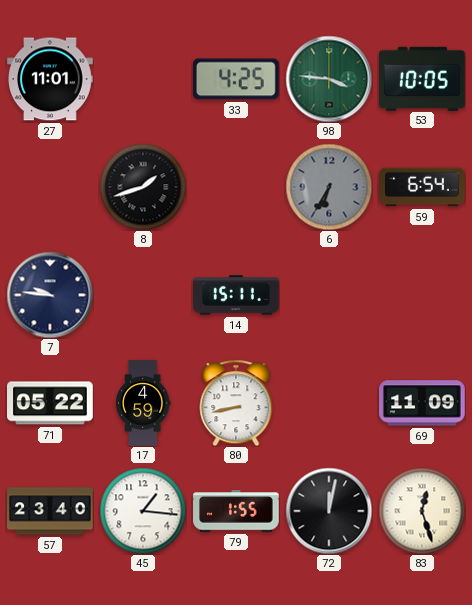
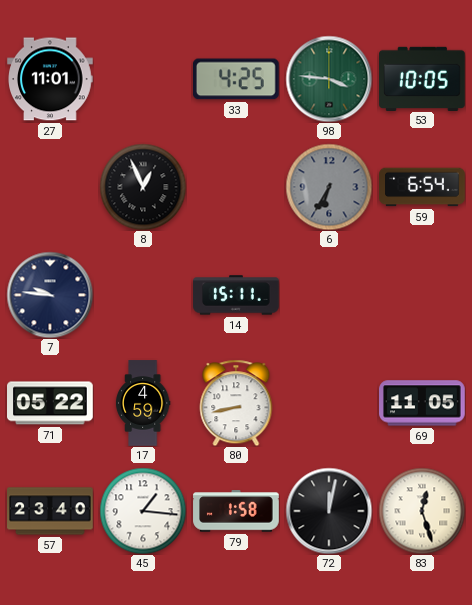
8: 1:42 -> 12:56
69: 11:09 -> 11:05
79: 1:55 -> 1:58
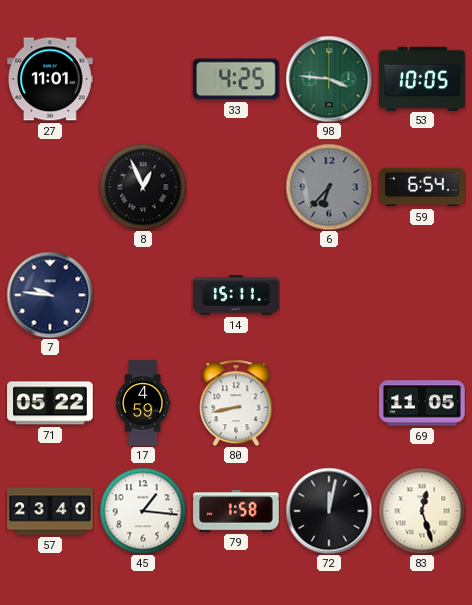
6: 6:35 -> 6:37
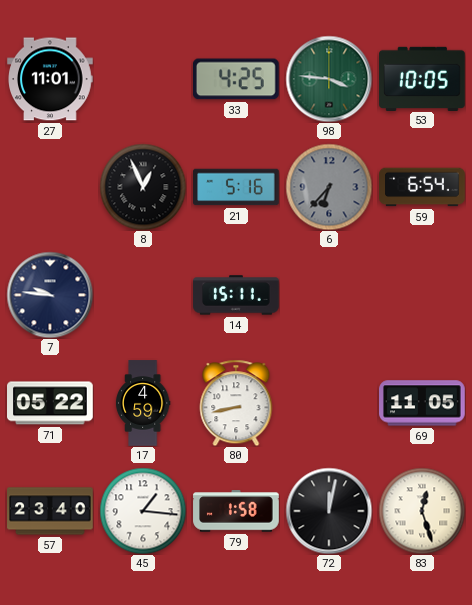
21: none -> 5:16
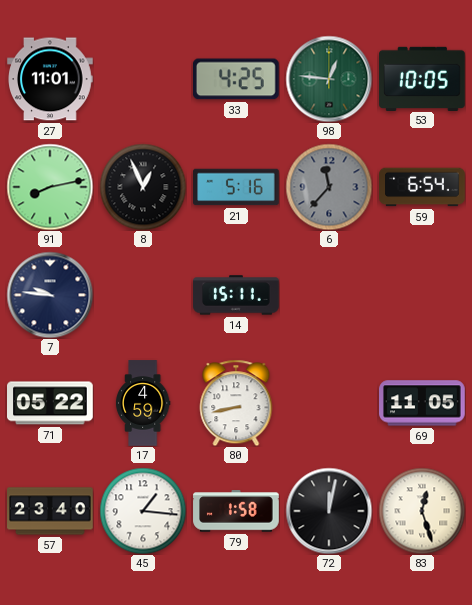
98: 3:46 -> 12:46
91: none -> 8:13
6: 6:37 -> 11:37
